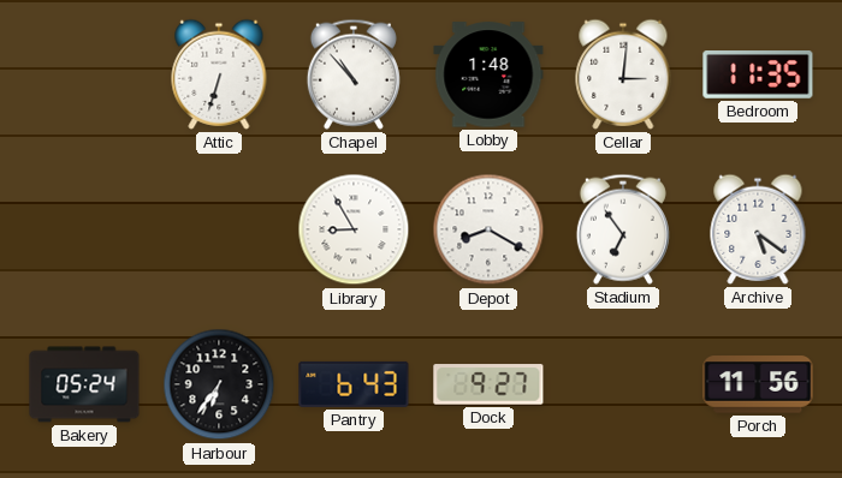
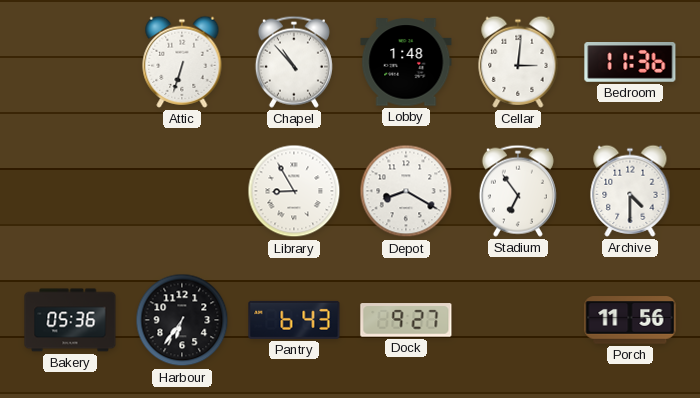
Bedroom: 11:35 -> 11:36
Archive: 5:21 -> 4:30
Bakery: 05:24 -> 05:36
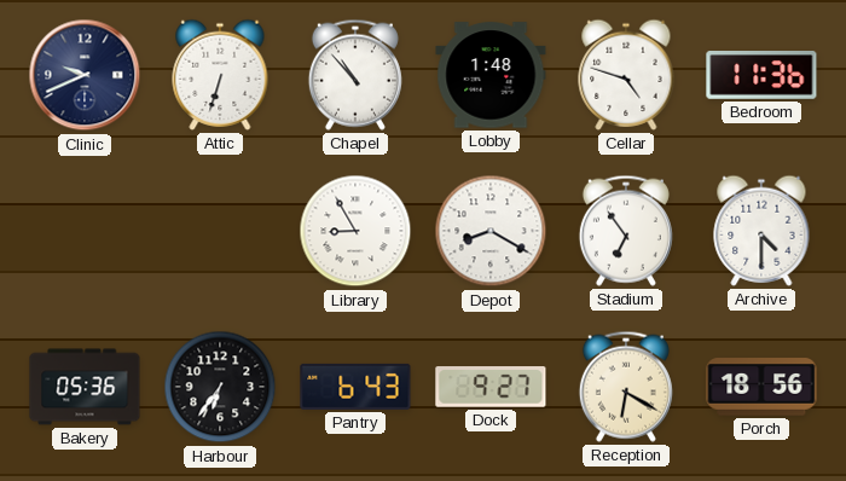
Clinic: none -> 9:41
Cellar: 3:01 -> 4:48
Reception: none -> 6:20
Porch: 11:56 -> 18:56
